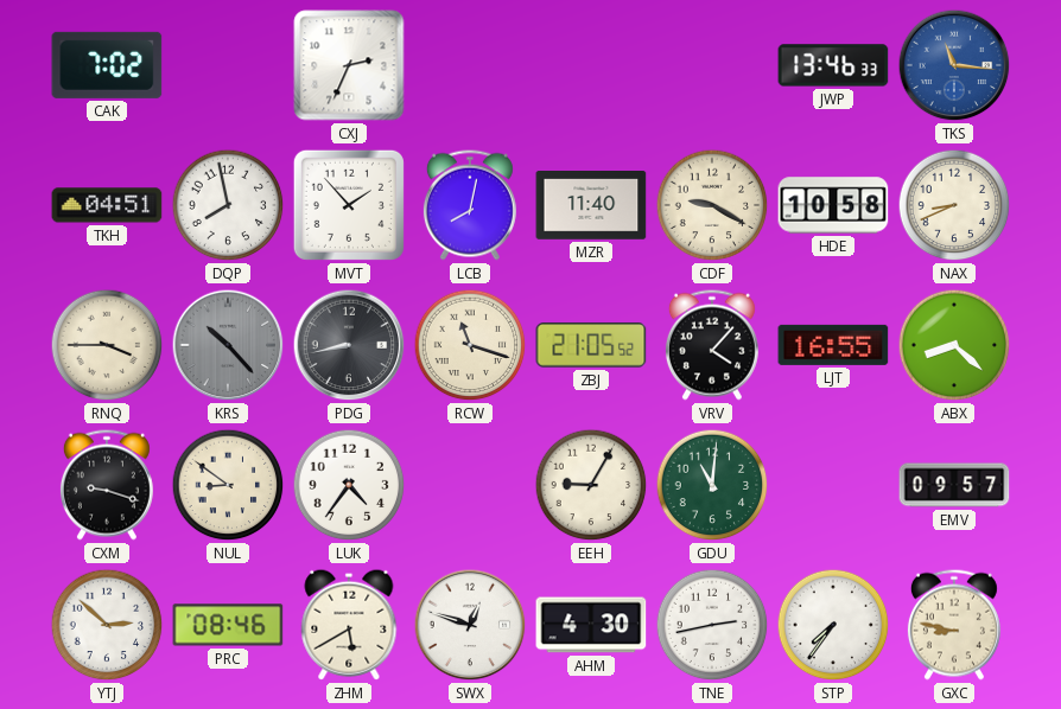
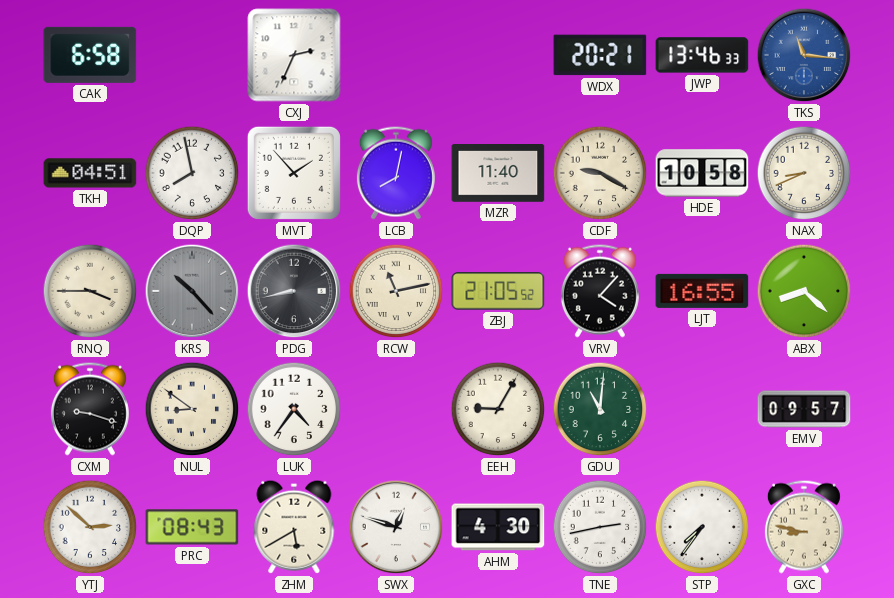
CAK: 7:02 -> 6:58
WDX: none -> 20:21
RCW: 11:18 -> 11:13
PRC: 08:46 -> 08:43
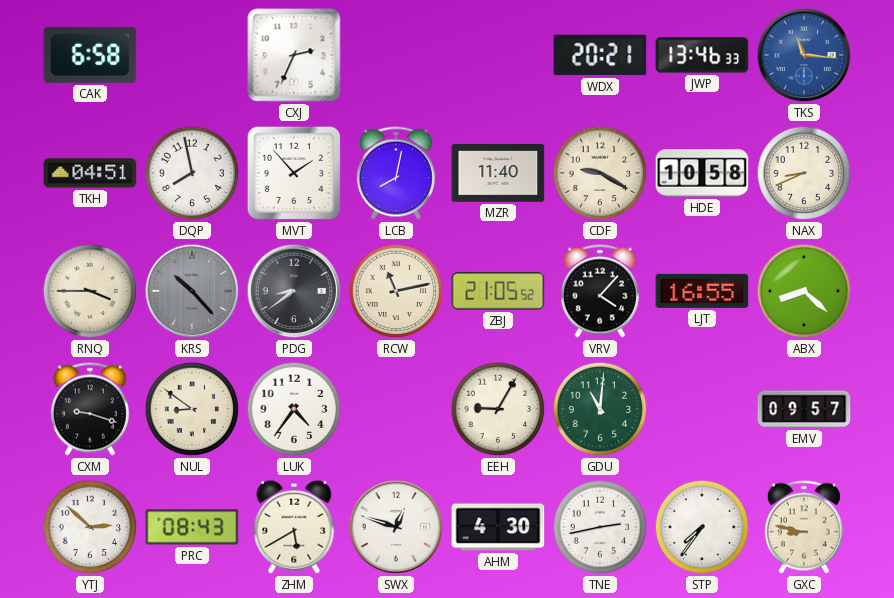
PDG: 8:43 -> 8:39
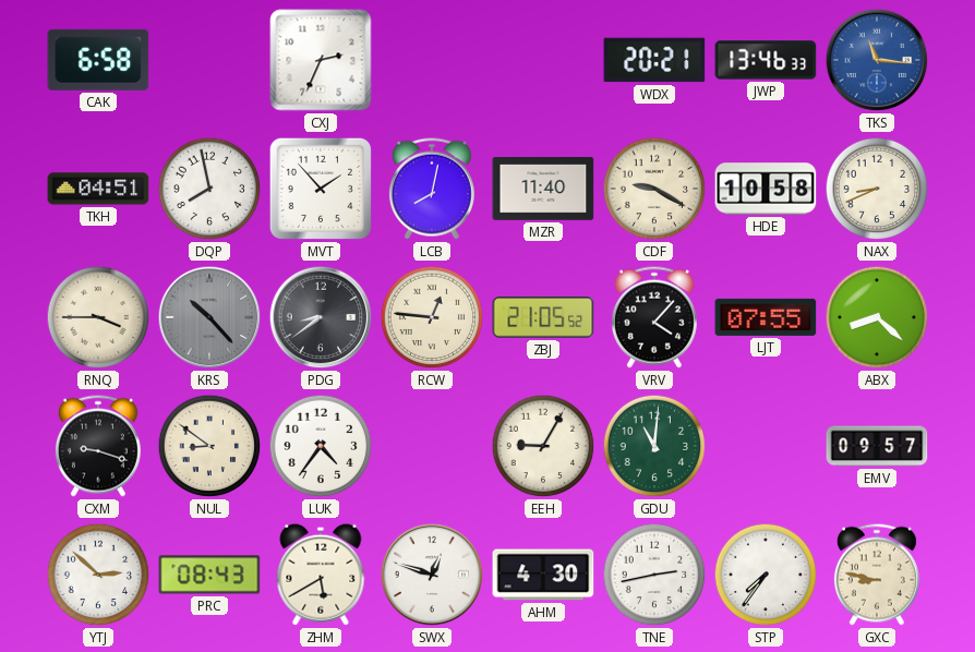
RCW: 11:13 -> 12:46
LJT: 16:55 -> 07:55
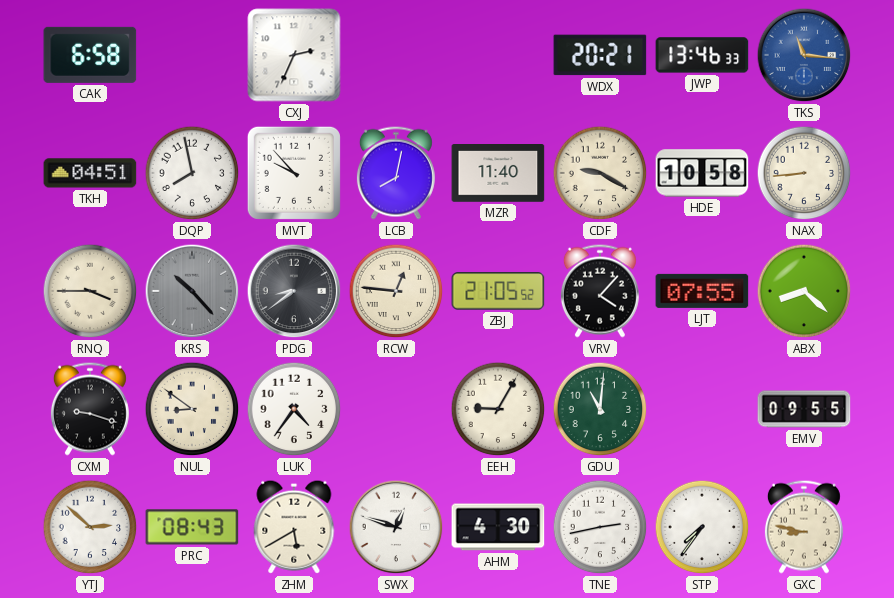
MVT: 1:53 -> 9:53
NAX: 8:41 -> 8:44
EMV: 09:57 -> 09:55
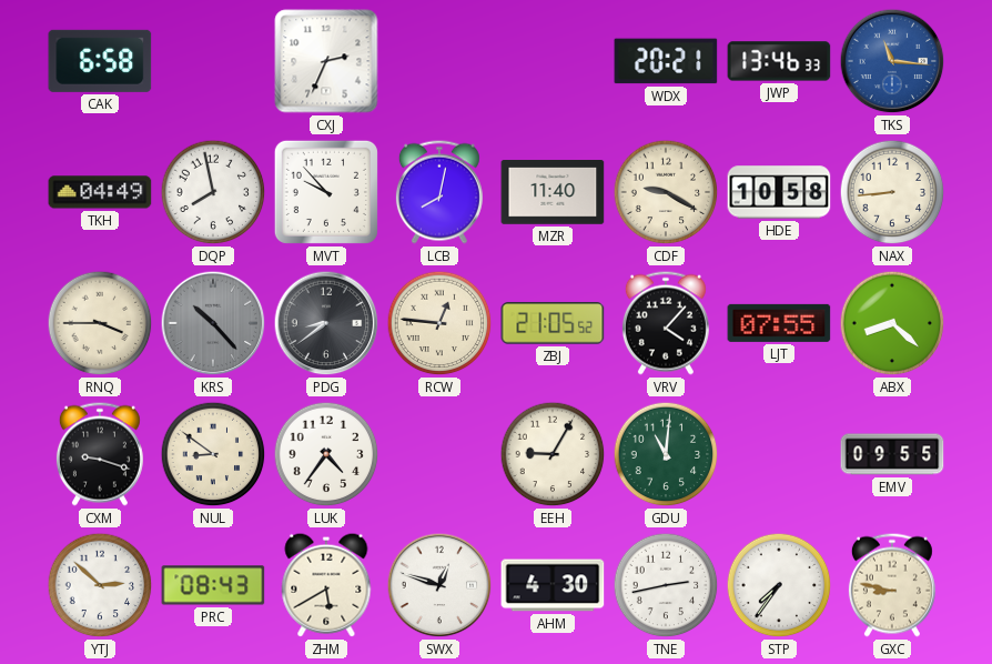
TKH: 04:51 -> 04:49
